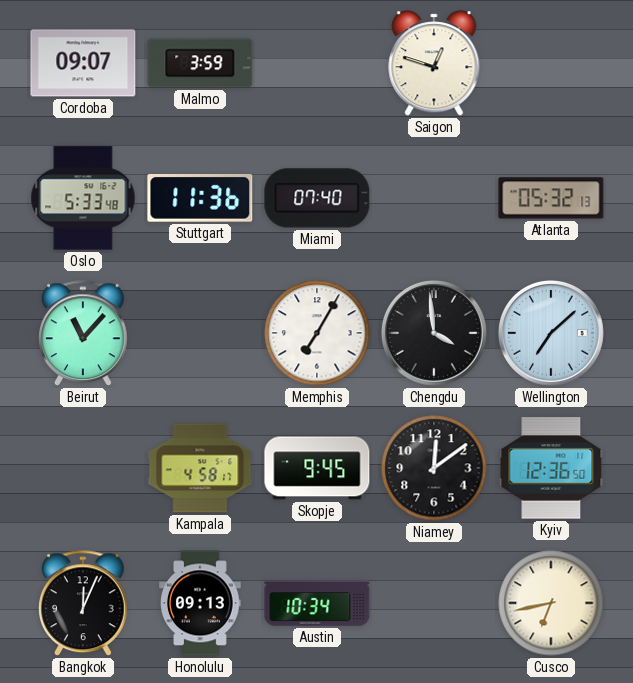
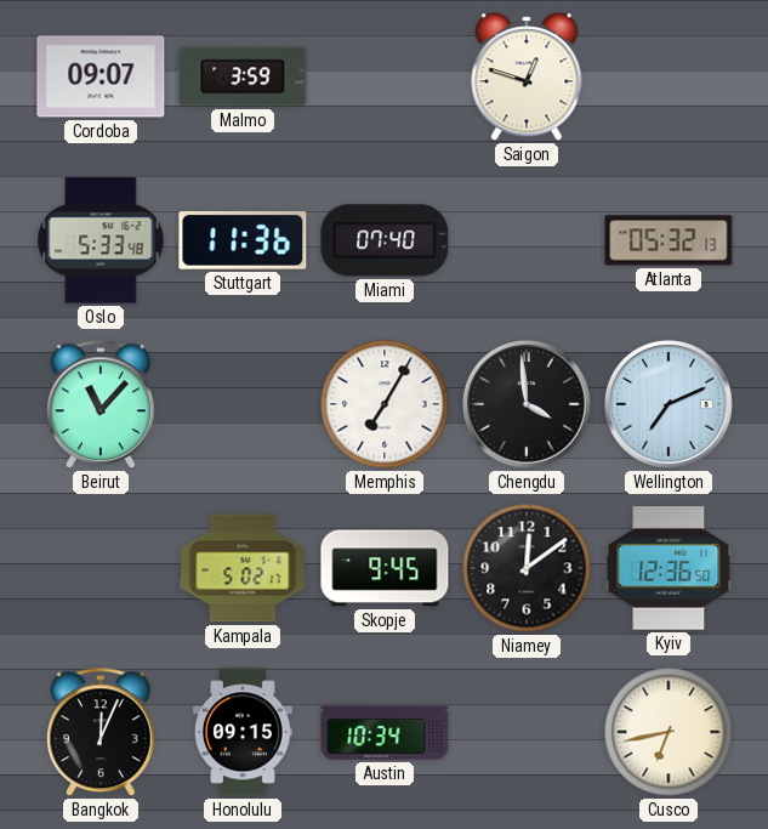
Wellington: 7:08 -> 7:11
Kampala: 4:58 -> 5:02
Honolulu: 09:13 -> 09:15
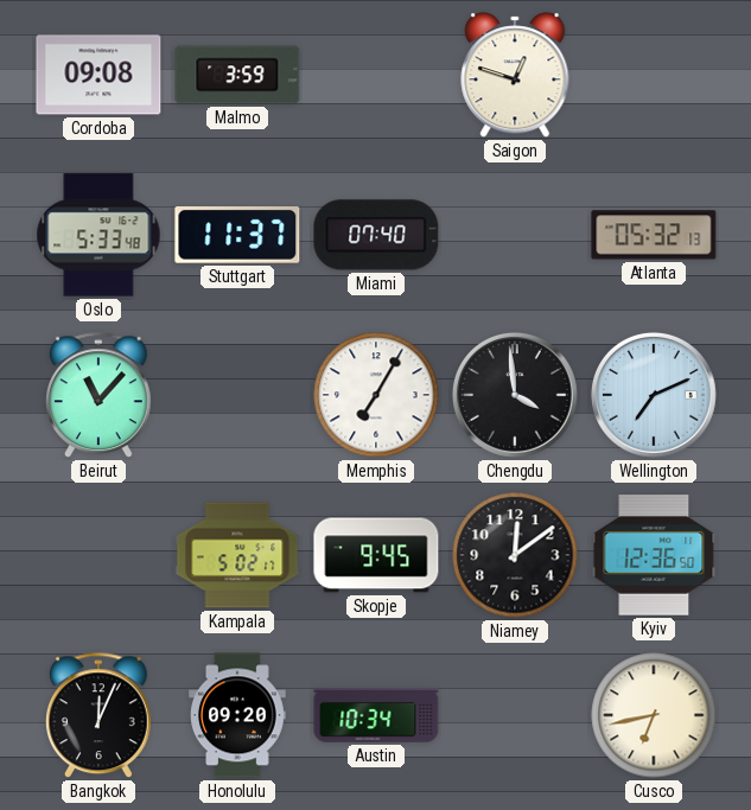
Cordoba: 09:07 -> 09:08
Stuttgart: 11:36 -> 11:37
Honolulu: 09:15 -> 09:20
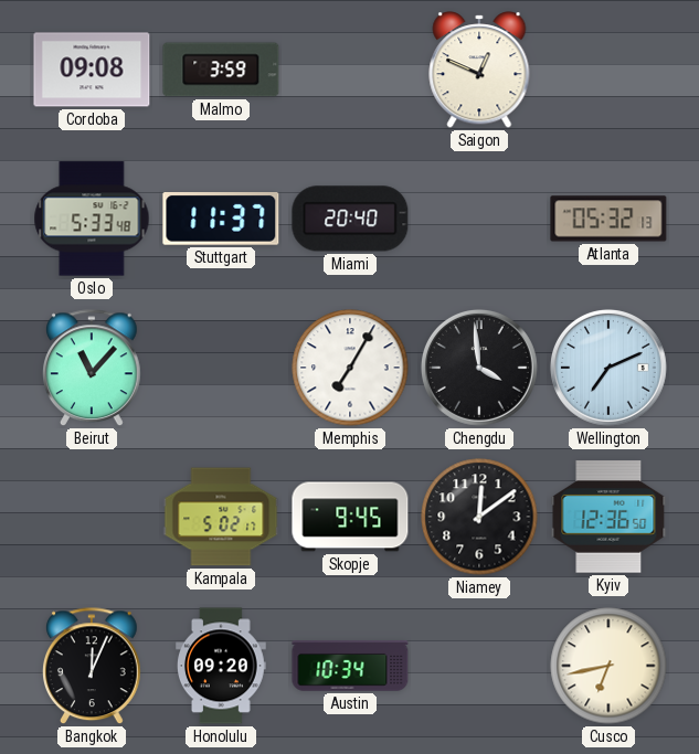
Saigon: 12:48 -> 12:49
Miami: 07:40 -> 20:40
